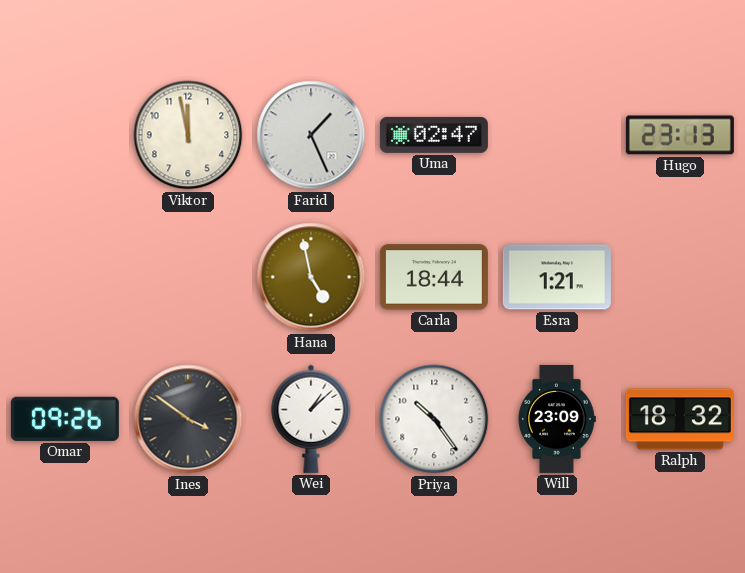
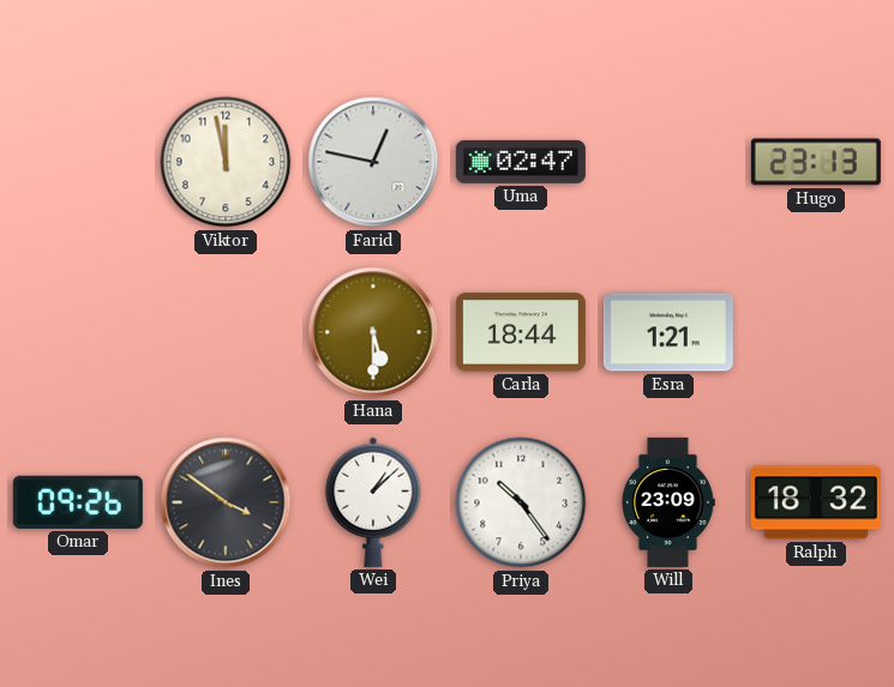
Farid: 1:26 -> 12:47
Hana: 4:58 -> 5:30
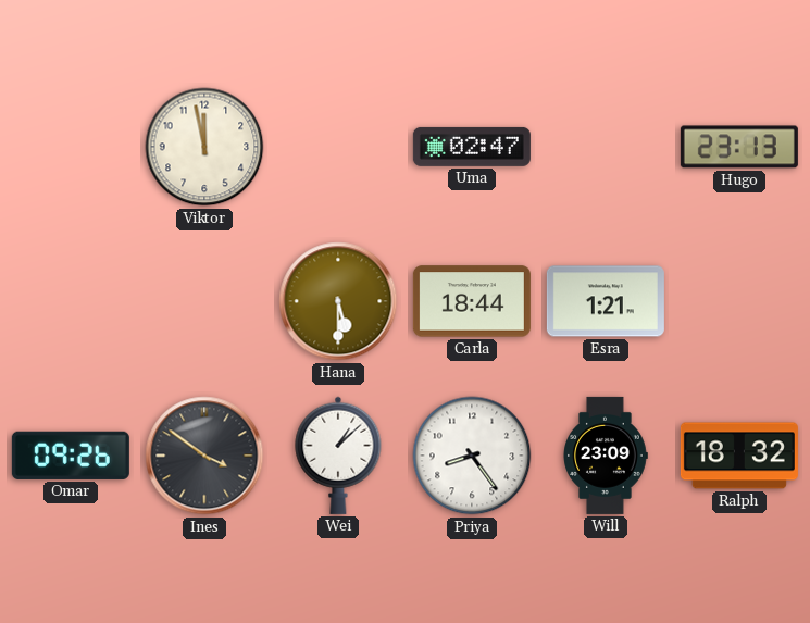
Farid: 12:47 -> none
Priya: 10:24 -> 8:24
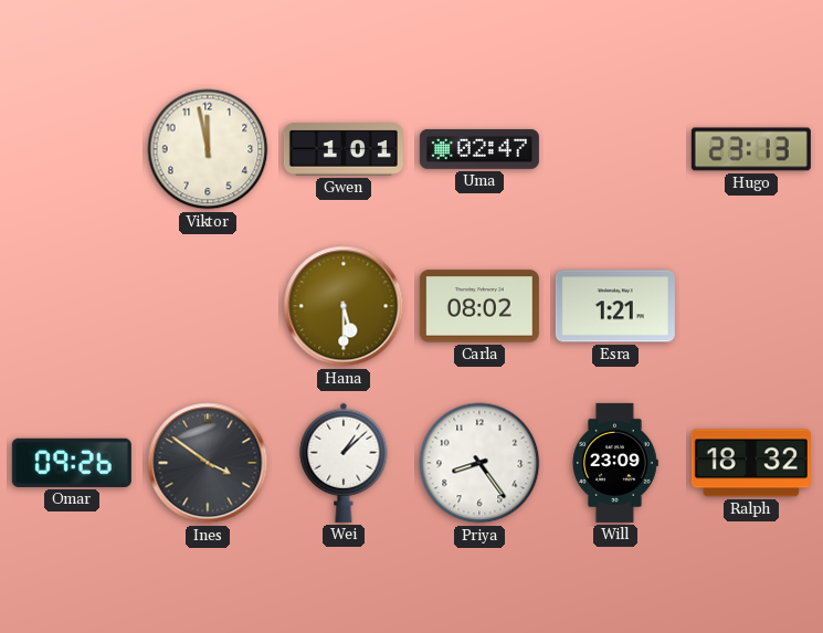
Gwen: none -> 1:01
Carla: 18:44 -> 08:02
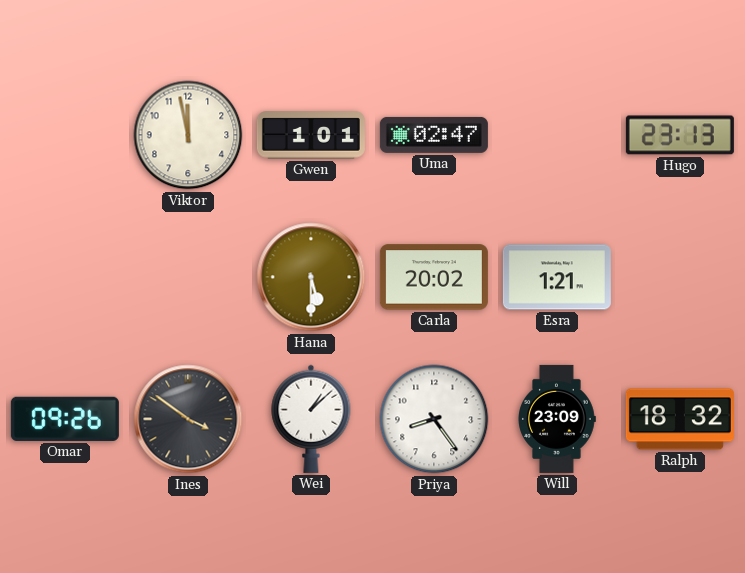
Carla: 08:02 -> 20:02
